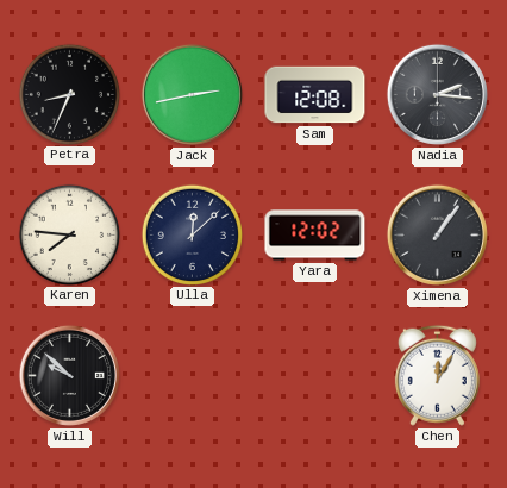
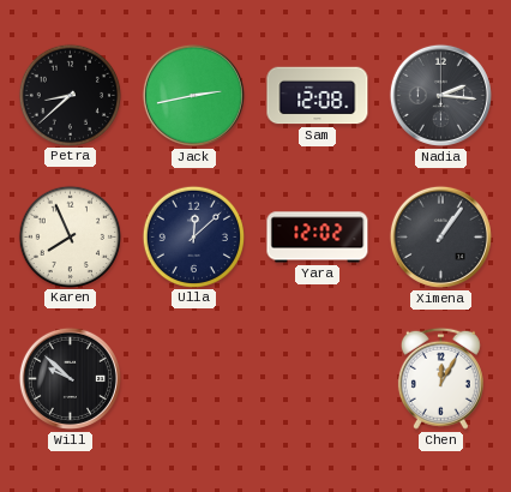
Petra: 8:34 -> 8:38
Karen: 7:46 -> 7:56
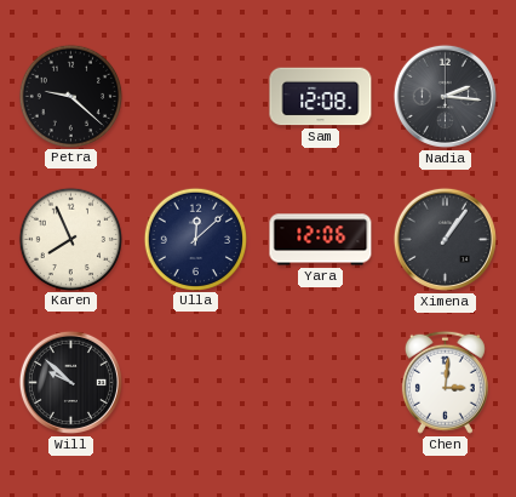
Petra: 8:38 -> 9:22
Jack: 2:43 -> none
Yara: 12:02 -> 12:06
Chen: 12:05 -> 3:01
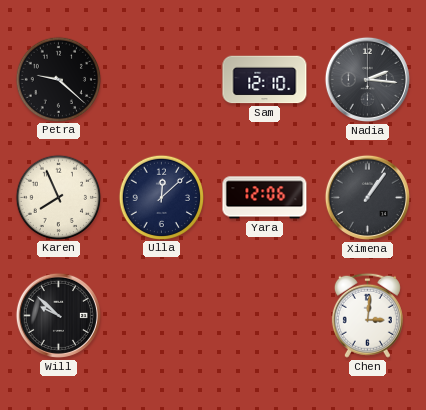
Sam: 12:08 -> 12:10
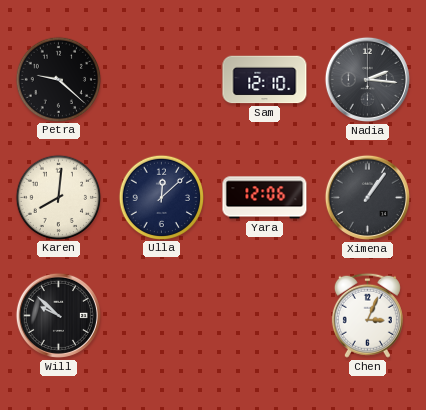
Karen: 7:56 -> 8:01
Chen: 3:01 -> 3:04
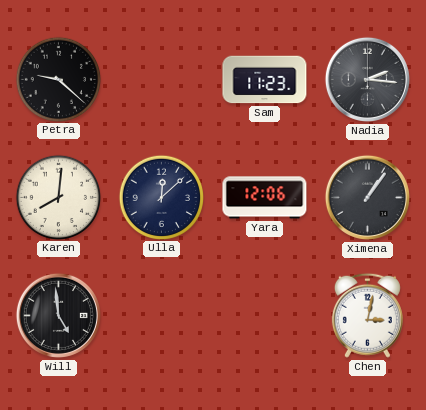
Sam: 12:10 -> 11:23
Will: 9:52 -> 4:59
Chen: 3:04 -> 3:02
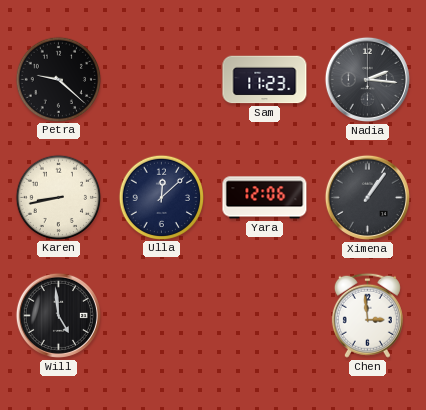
Karen: 8:01 -> 8:43
Chen: 3:02 -> 2:59
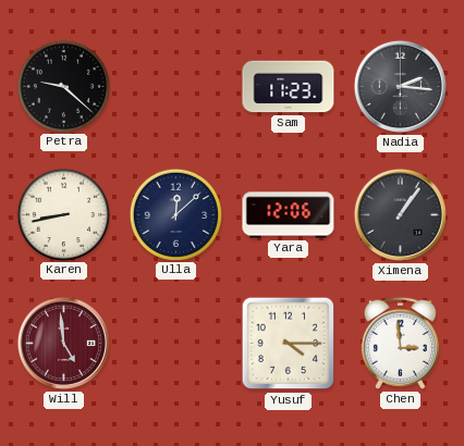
Will dial: black -> burgundy
Yusuf: none -> 4:15
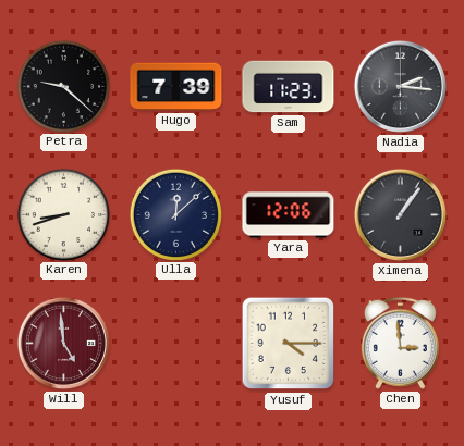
Hugo: none -> 7:39
Karen: 8:43 -> 8:42
